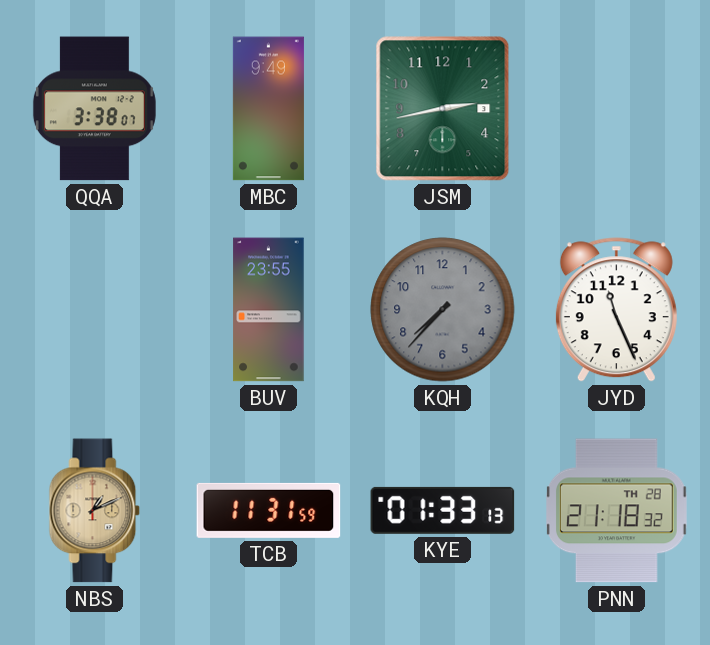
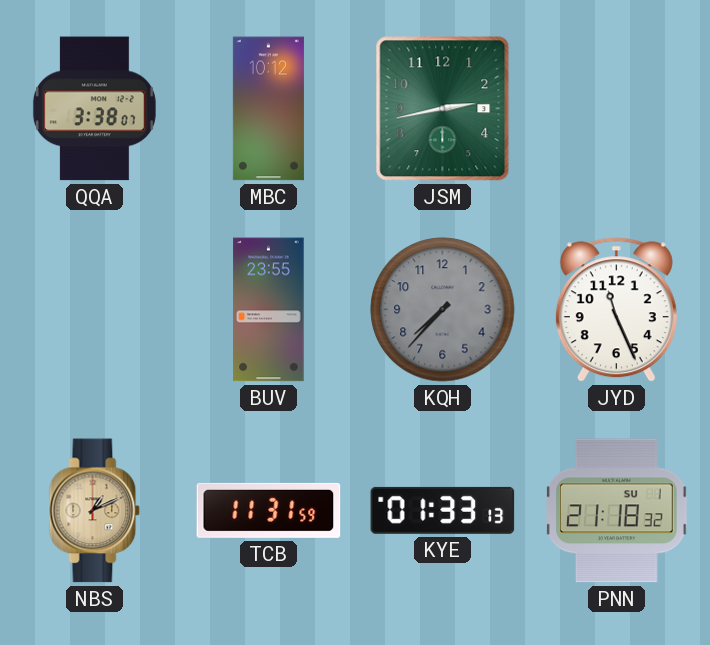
MBC: 9:49 -> 10:12
PNN date: TH 28 -> SU 1
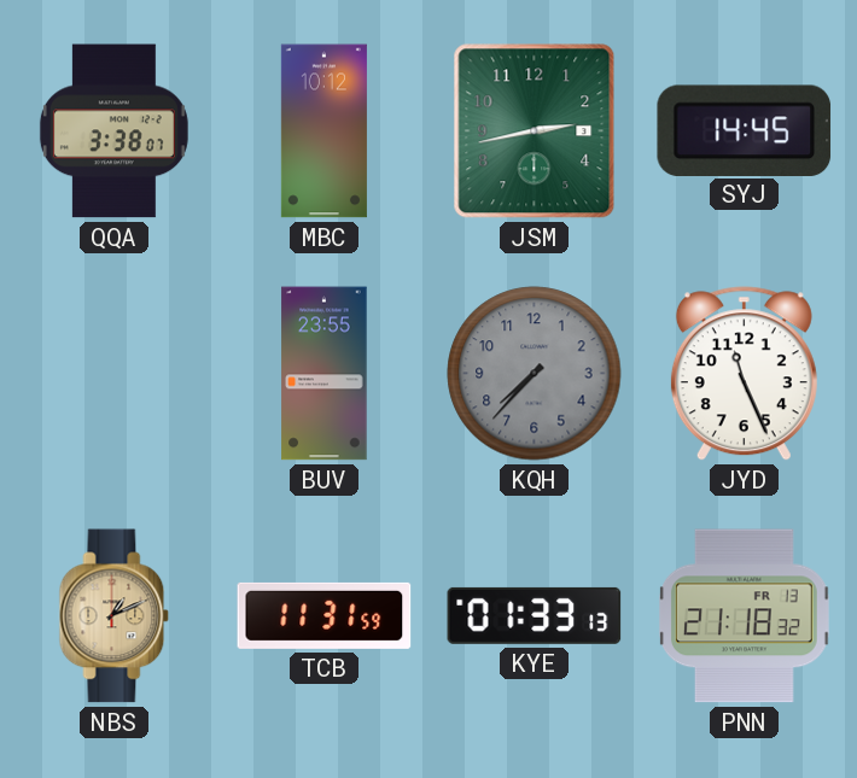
SYJ: none -> 14:45
PNN date: SU 1 -> FR 13
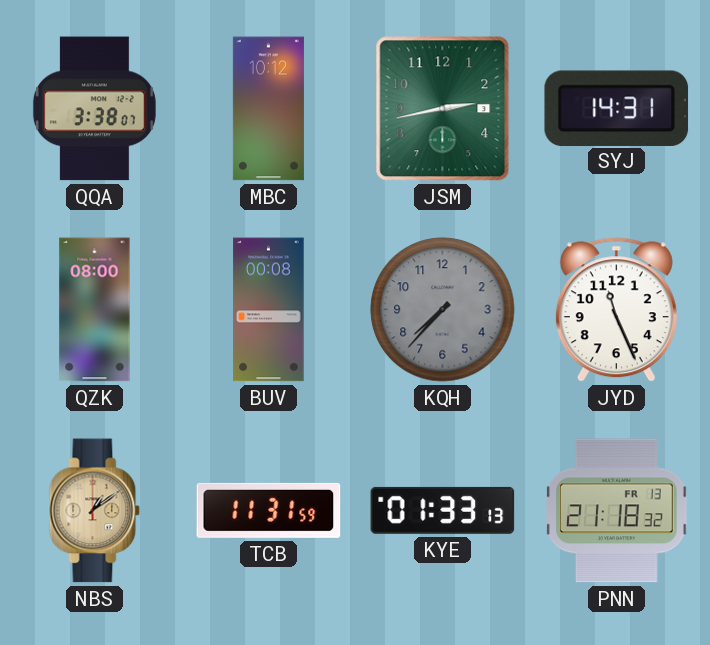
SYJ: 14:45 -> 14:31
QZK: none -> 08:00
BUV: 23:55 -> 00:08
NBS: 1:11 -> 1:09
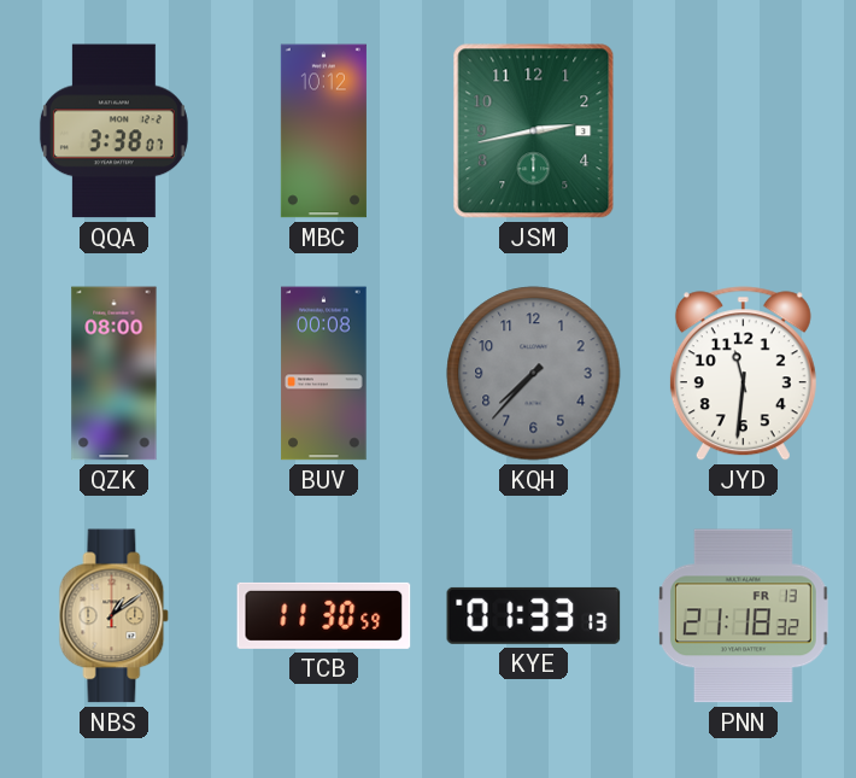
SYJ: 14:31 -> none
JYD: 11:26 -> 11:31
TCB: 11:31 -> 11:30
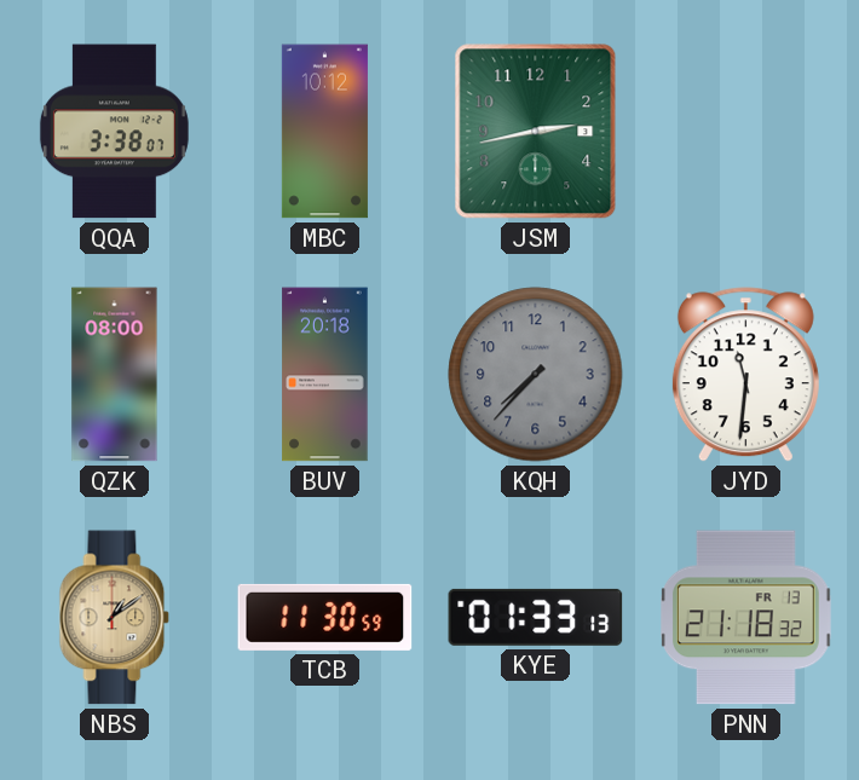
BUV: 00:08 -> 20:18
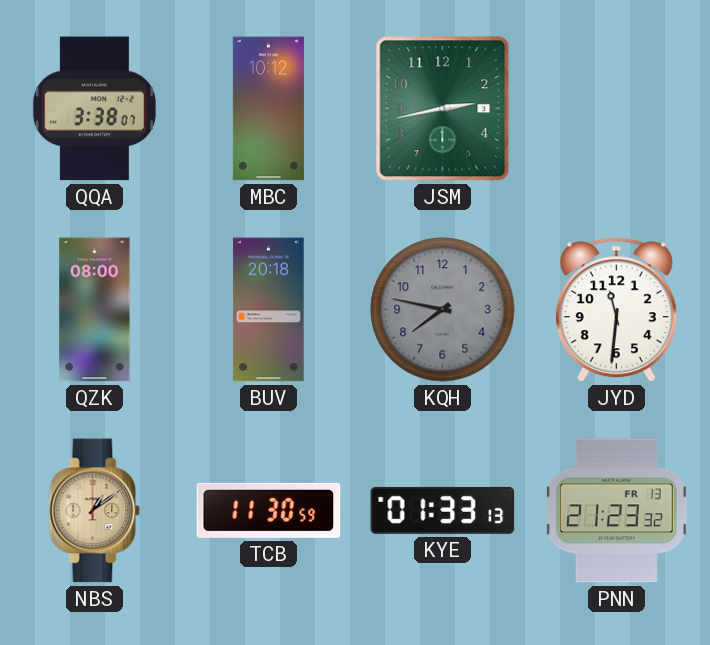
KQH: 7:37 -> 7:47
PNN: 21:18 -> 21:23
